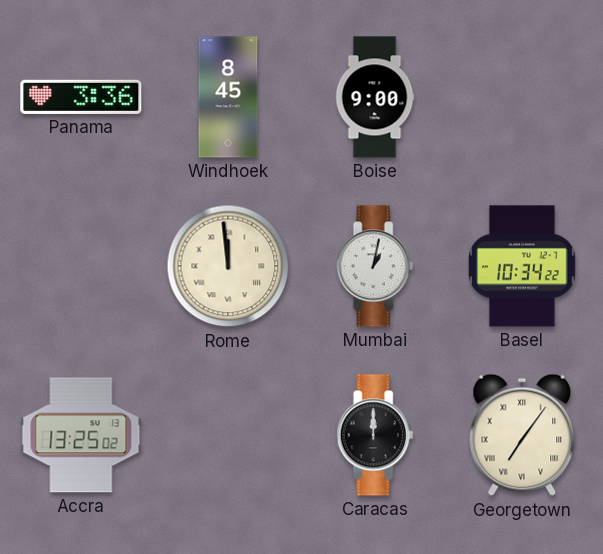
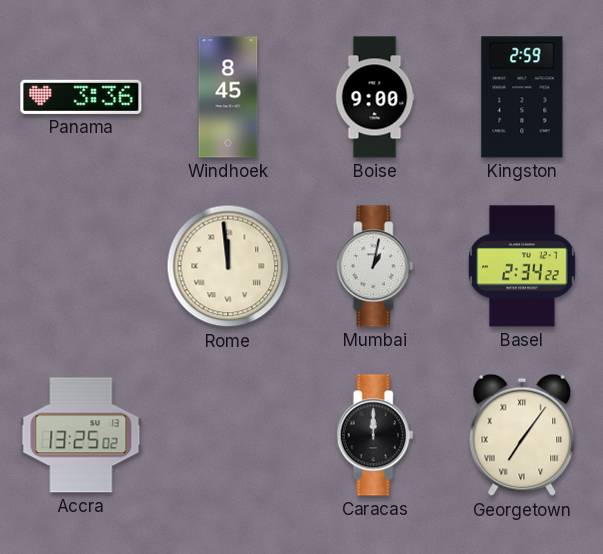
Kingston: none -> 2:59
Basel: 10:34 -> 2:34
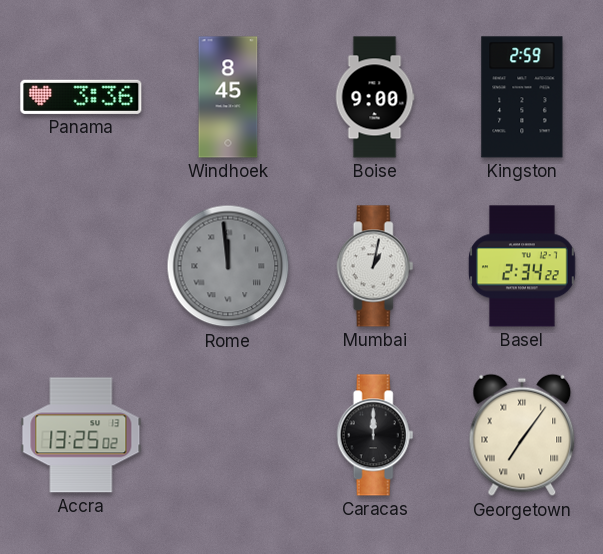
Rome dial: cream -> grey
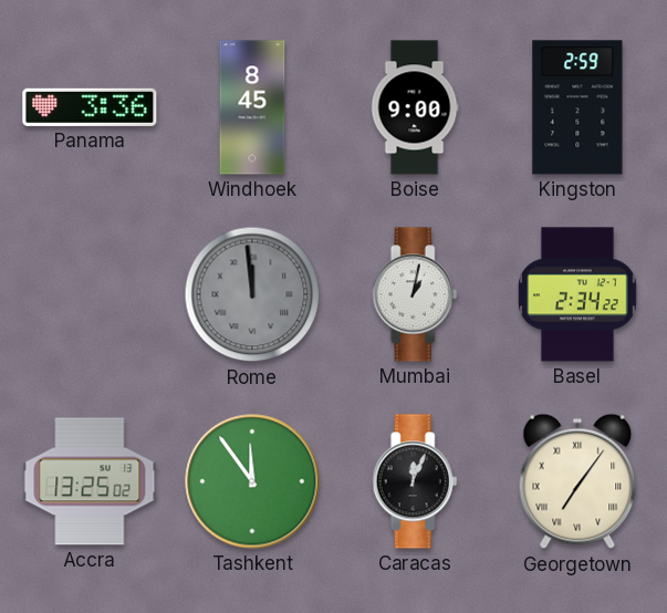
Tashkent: none -> 11:54
Caracas: 12:00 -> 12:04
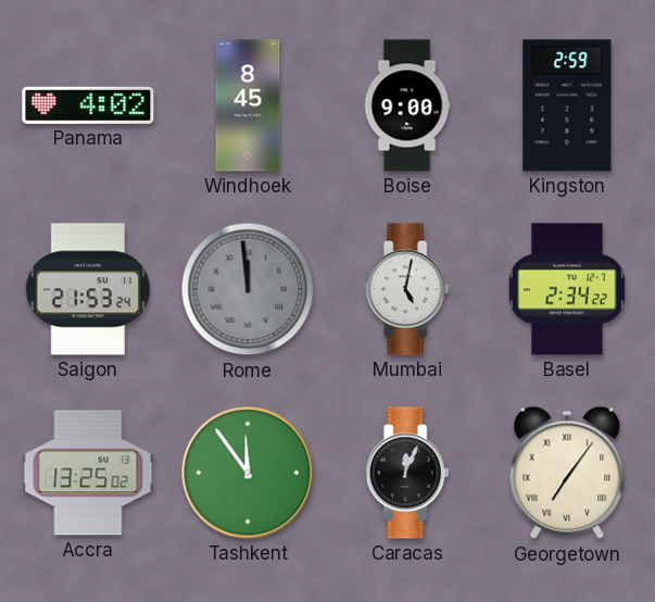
Panama: 3:36 -> 4:02
Saigon: none -> 21:53
Mumbai: 1:02 -> 5:02
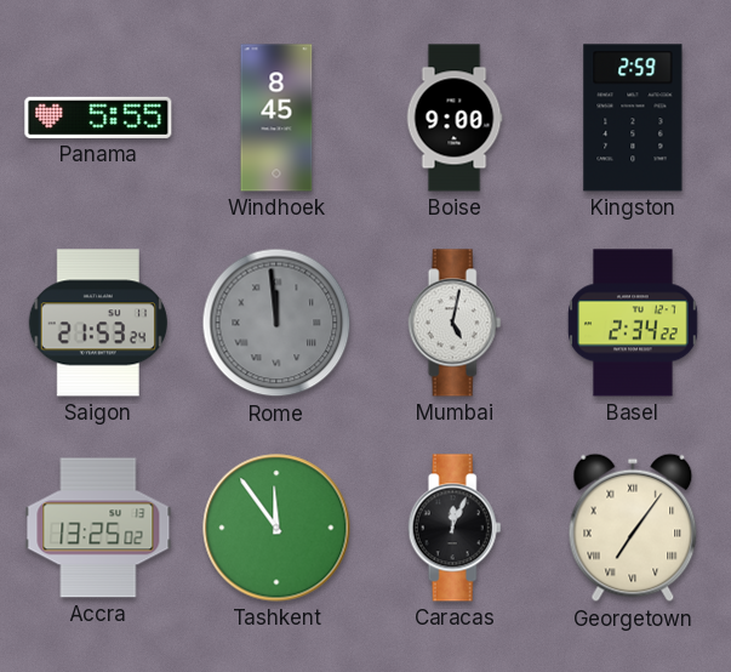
Panama: 4:02 -> 5:55
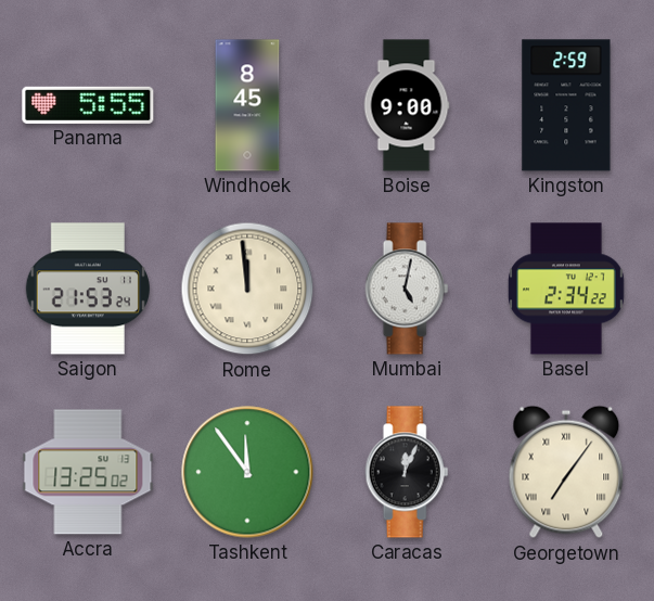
Rome dial: grey -> cream
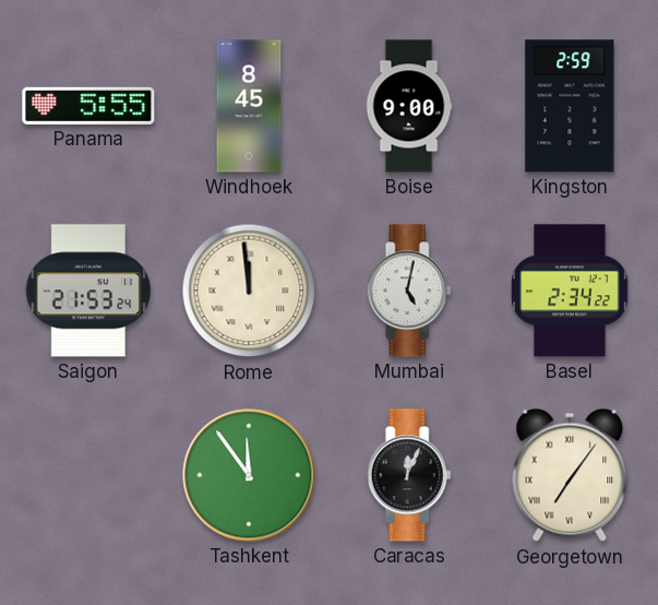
Accra: 13:25 -> none
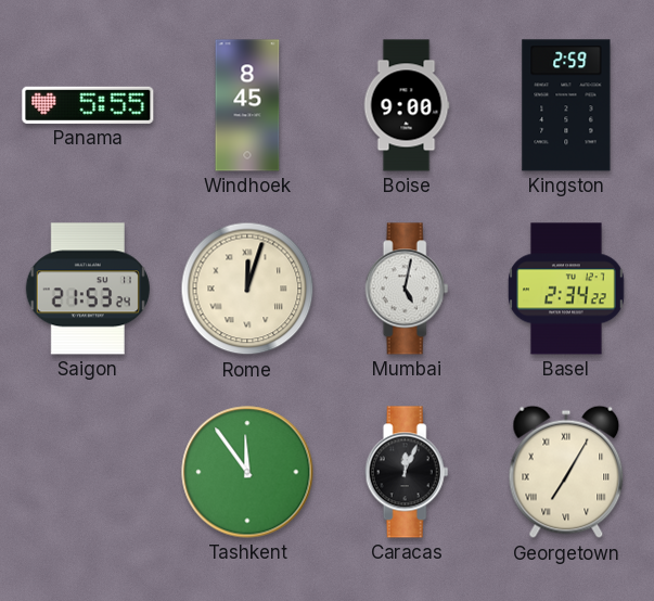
Rome: 11:59 -> 12:03
Georgetown: 7:06 -> 7:05
